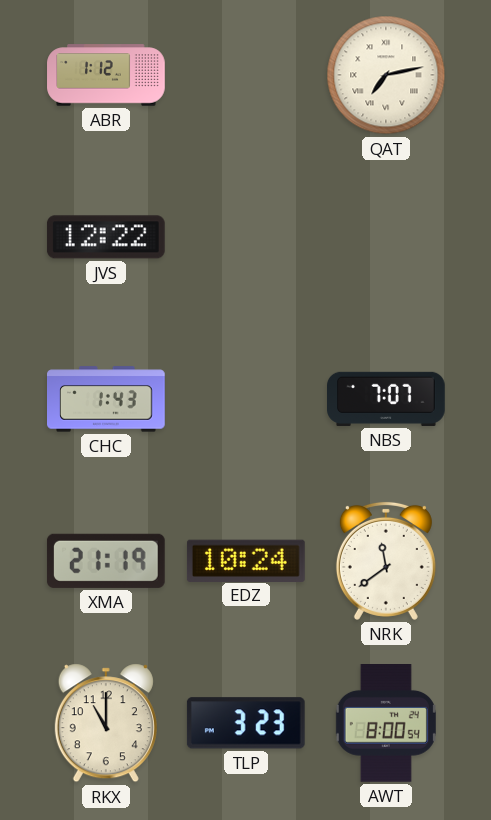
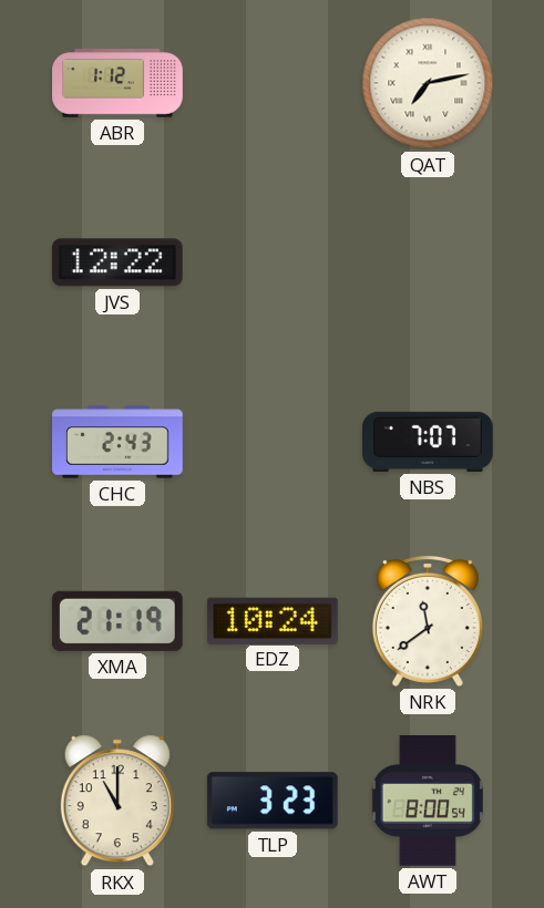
CHC: 1:43 -> 2:43
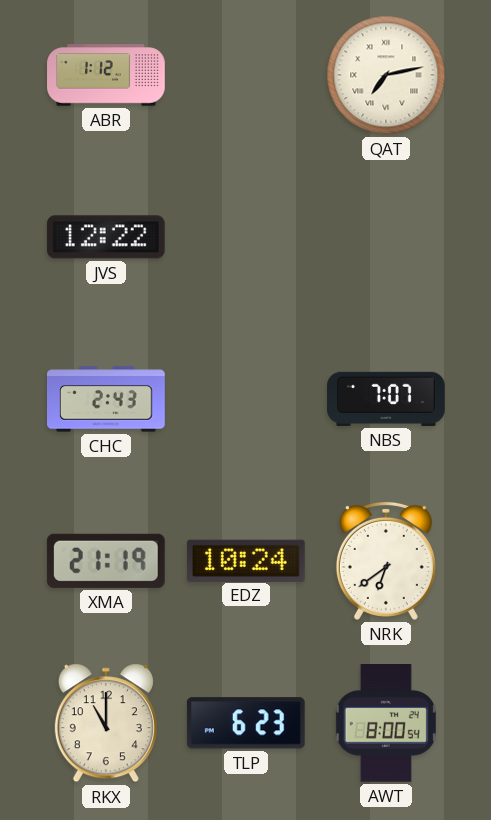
NRK: 11:39 -> 6:39
TLP: 3:23 -> 6:23
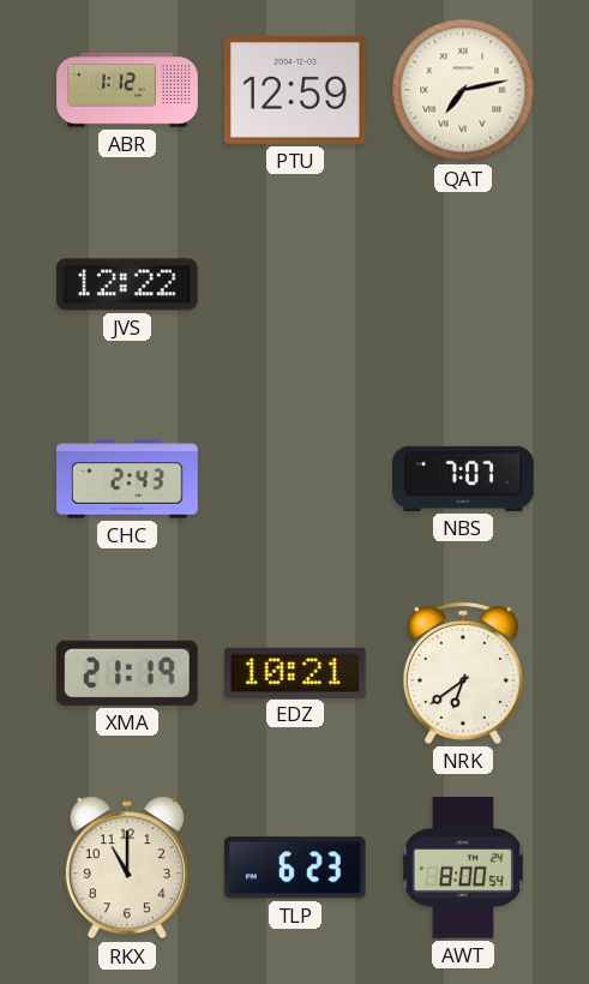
PTU: none -> 12:59
EDZ: 10:24 -> 10:21
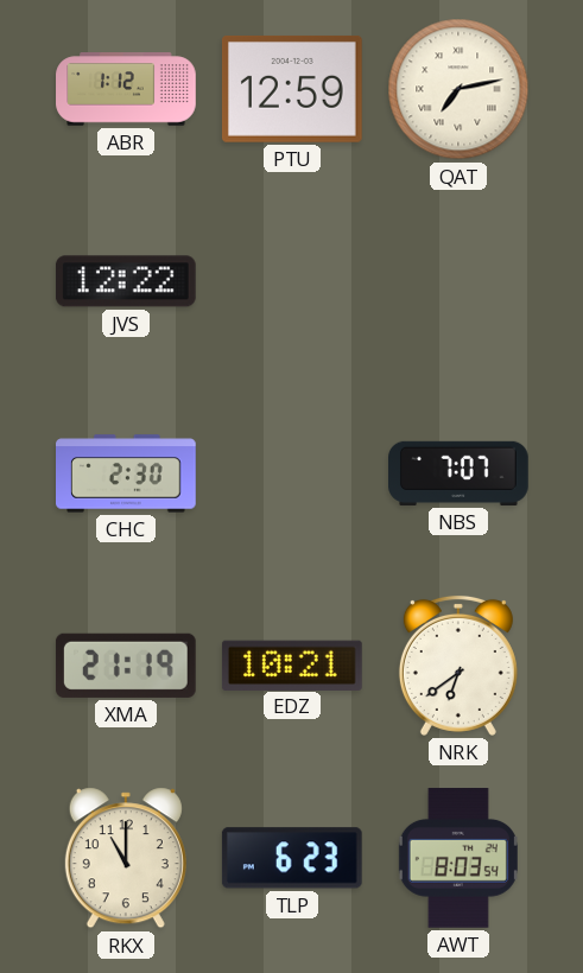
CHC: 2:43 -> 2:30
AWT: 8:00 -> 8:03
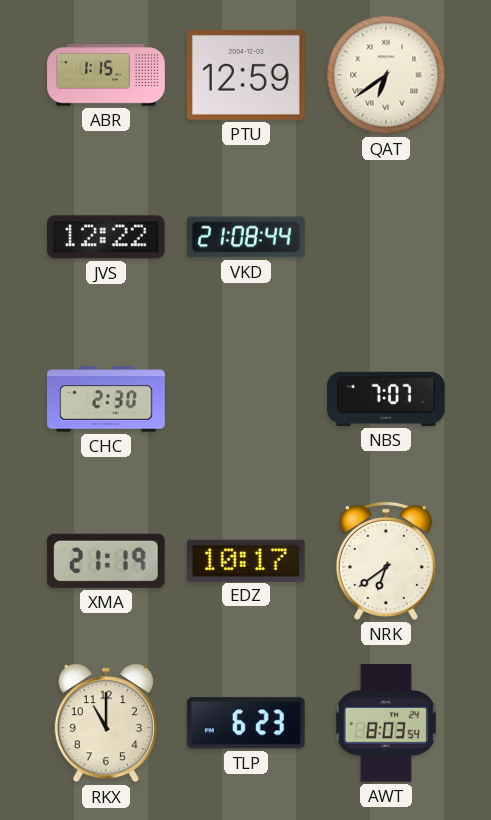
ABR: 1:12 -> 1:15
QAT: 7:13 -> 6:39
VKD: none -> 21:08
EDZ: 10:21 -> 10:17
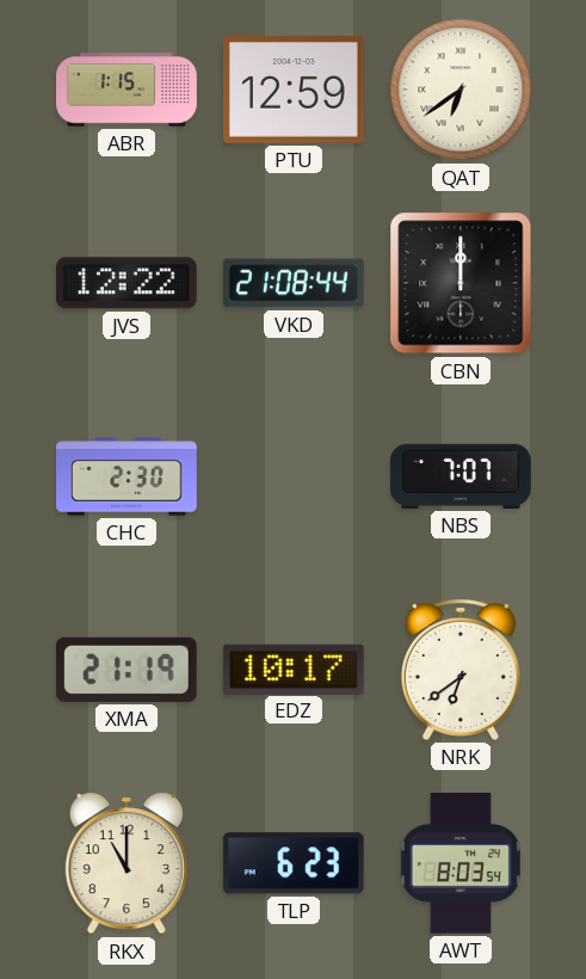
CBN: none -> 12:00
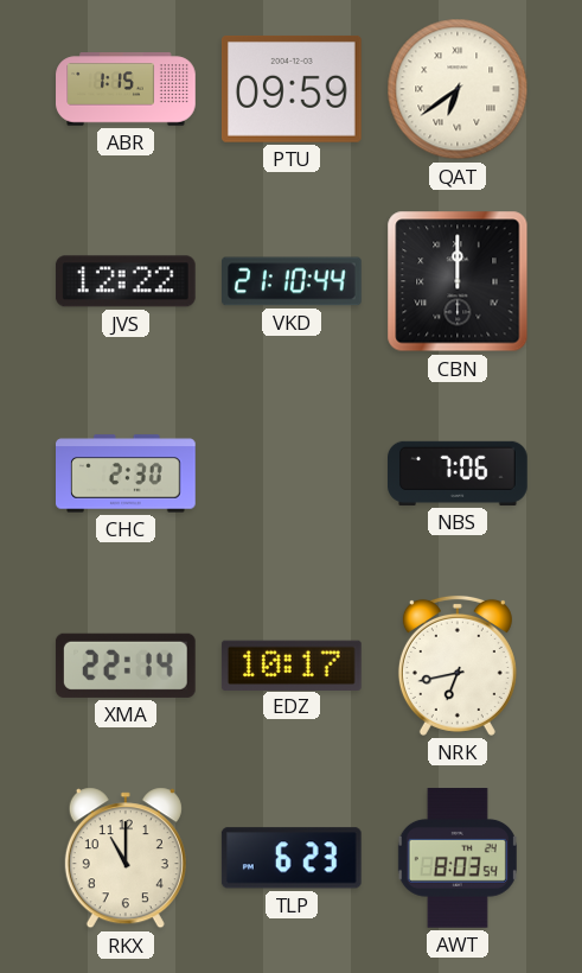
PTU: 12:59 -> 09:59
VKD: 21:08 -> 21:10
NBS: 7:07 -> 7:06
XMA: 21:19 -> 22:14
NRK: 6:39 -> 6:43
